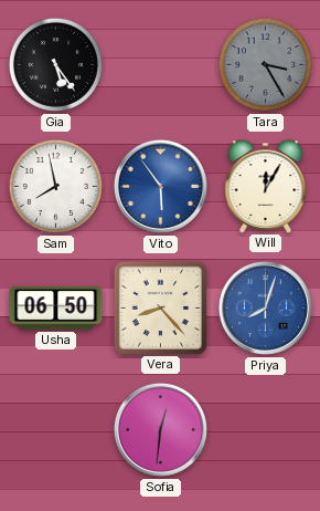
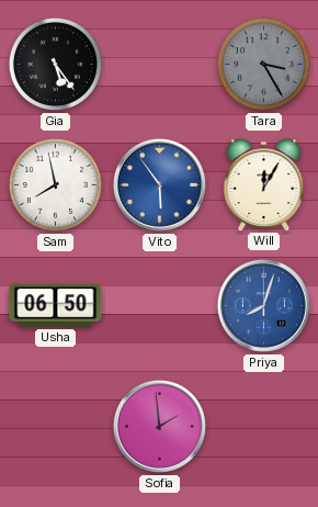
Vera: 8:23 -> none
Sofia: 12:31 -> 1:59
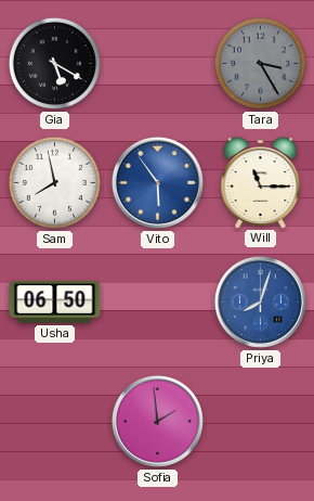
Gia: 5:24 -> 5:20
Will: 12:05 -> 11:15
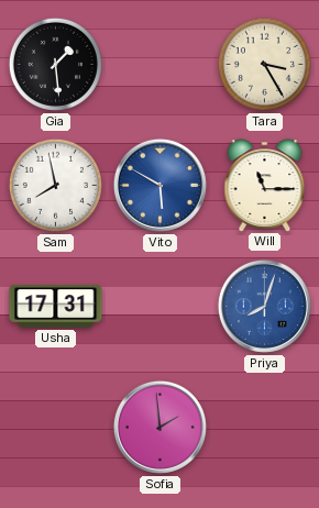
Gia: 5:20 -> 1:29
Tara dial: grey -> cream
Vito: 5:54 -> 5:50
Usha: 06:50 -> 17:31
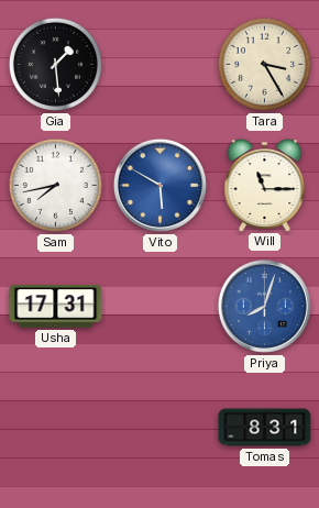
Sam: 7:58 -> 7:43
Sofia: 1:59 -> none
Tomas: none -> 8:31
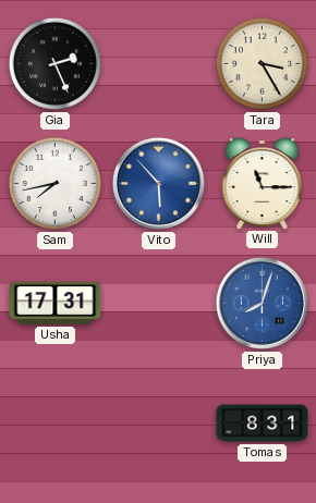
Gia: 1:29 -> 2:26
Vito: 5:50 -> 5:53
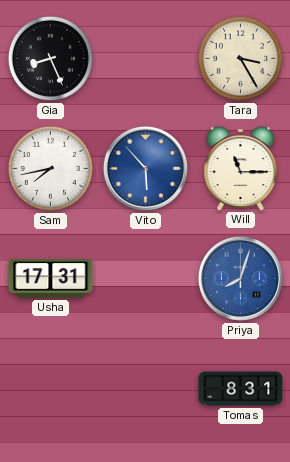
Gia: 2:26 -> 8:26
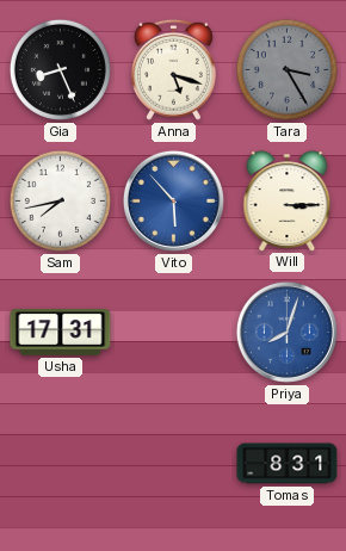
Anna: none -> 5:18
Tara dial: cream -> grey
Will: 11:15 -> 3:15
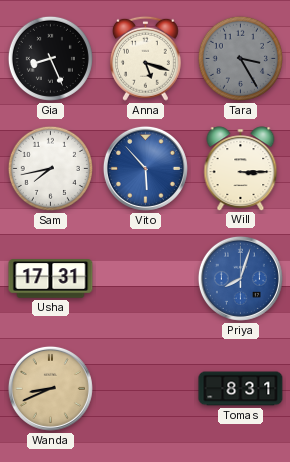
Wanda: none -> 8:41
